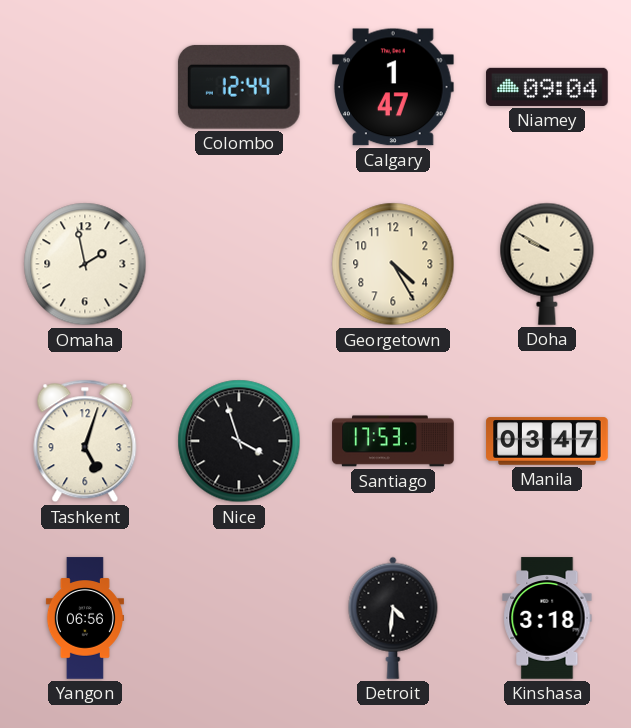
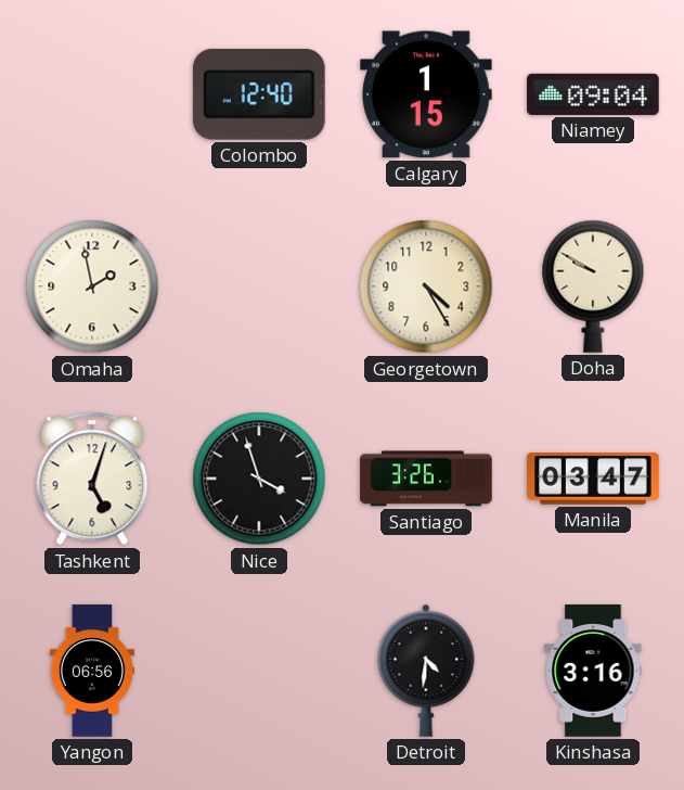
Colombo: 12:44 -> 12:40
Calgary: 1:47 -> 1:15
Santiago: 17:53 -> 3:26
Kinshasa: 3:18 -> 3:16
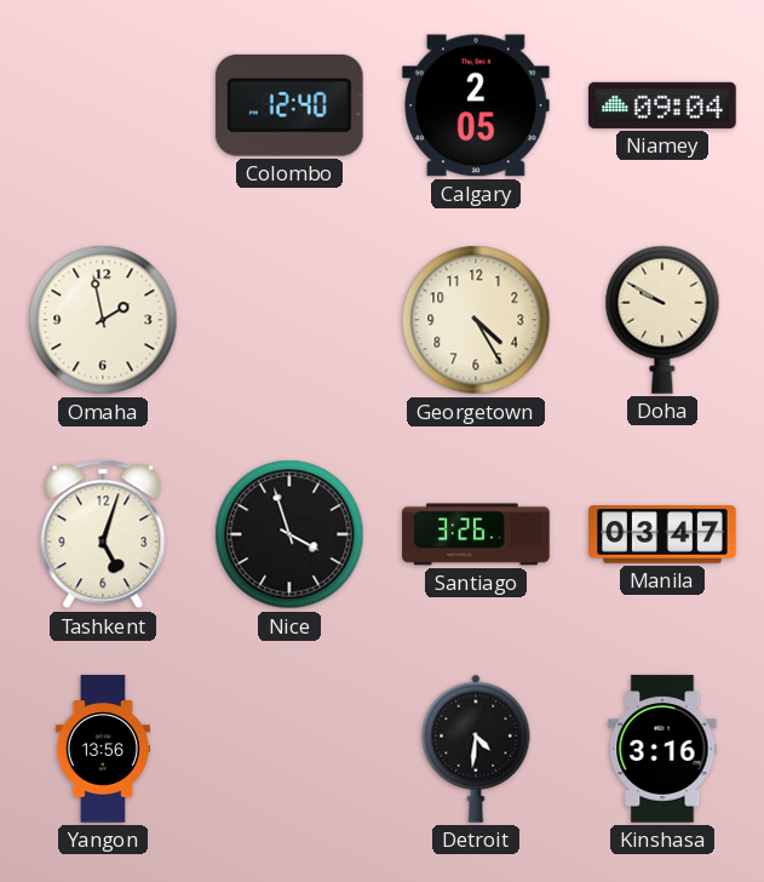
Calgary: 1:15 -> 2:05
Yangon: 06:56 -> 13:56
